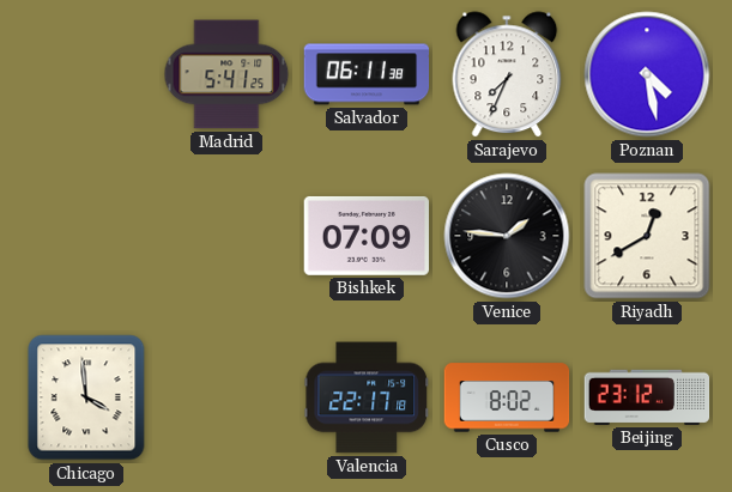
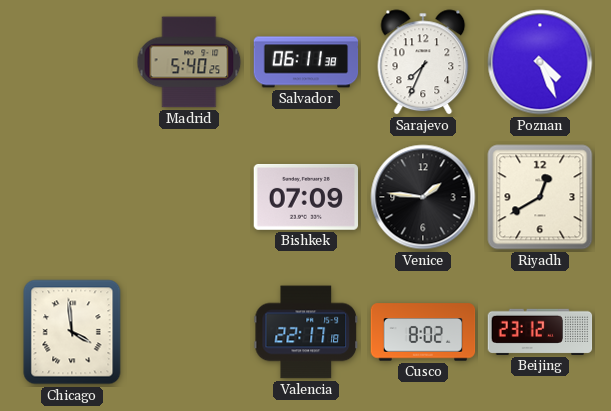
Madrid: 5:41 -> 5:40
Poznan: 4:28 -> 4:26
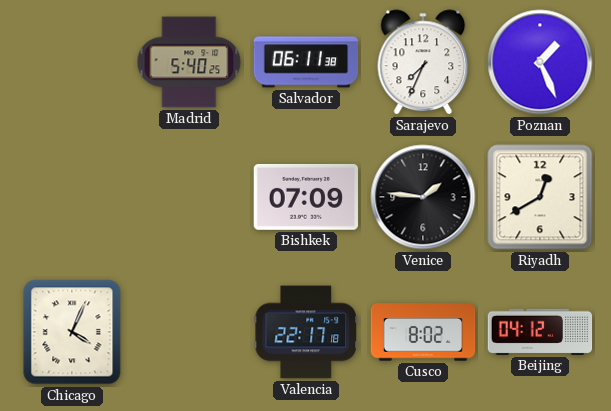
Poznan: 4:26 -> 1:26
Chicago: 3:59 -> 4:04
Beijing: 23:12 -> 04:12
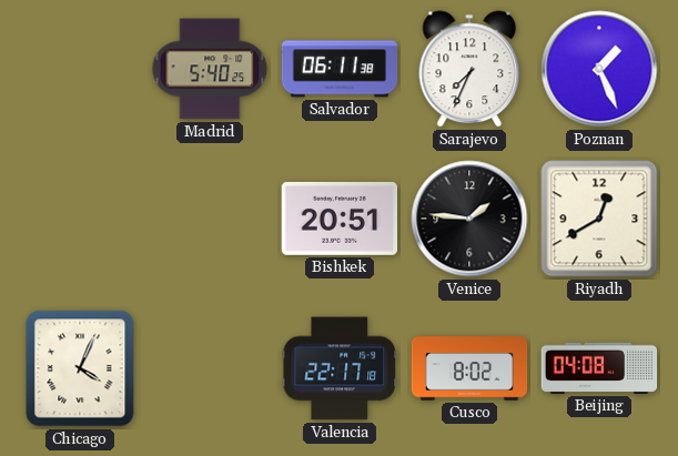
Bishkek: 07:09 -> 20:51
Beijing: 04:12 -> 04:08
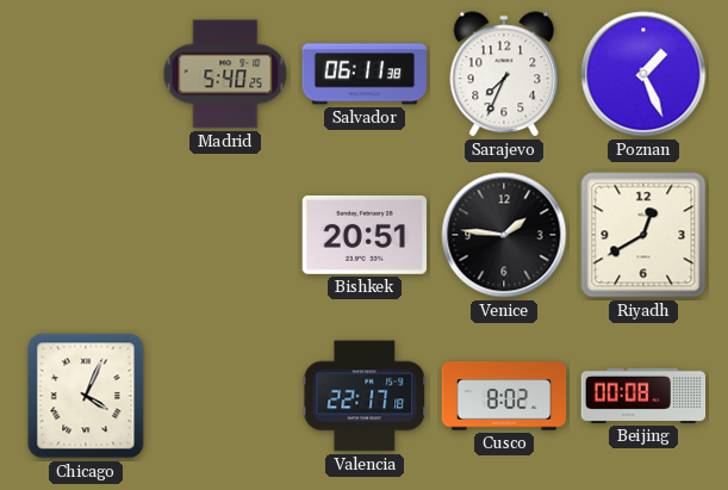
Beijing: 04:08 -> 00:08
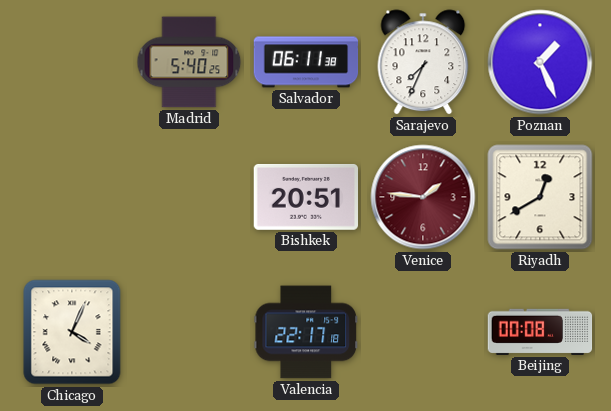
Venice dial: black -> burgundy
Cusco: 8:02 -> none
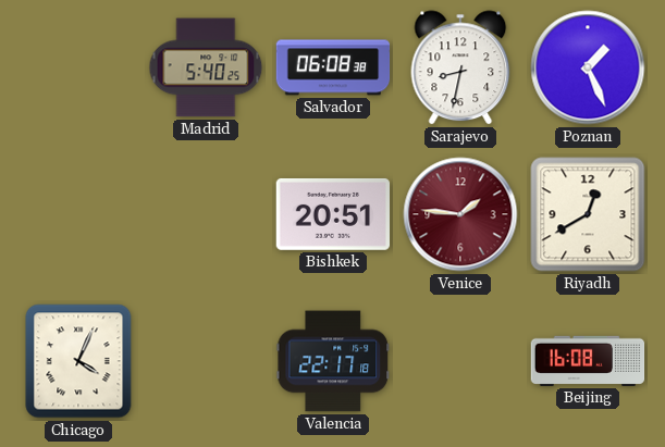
Salvador: 06:11 -> 06:08
Sarajevo: 7:34 -> 8:32
Beijing: 00:08 -> 16:08
